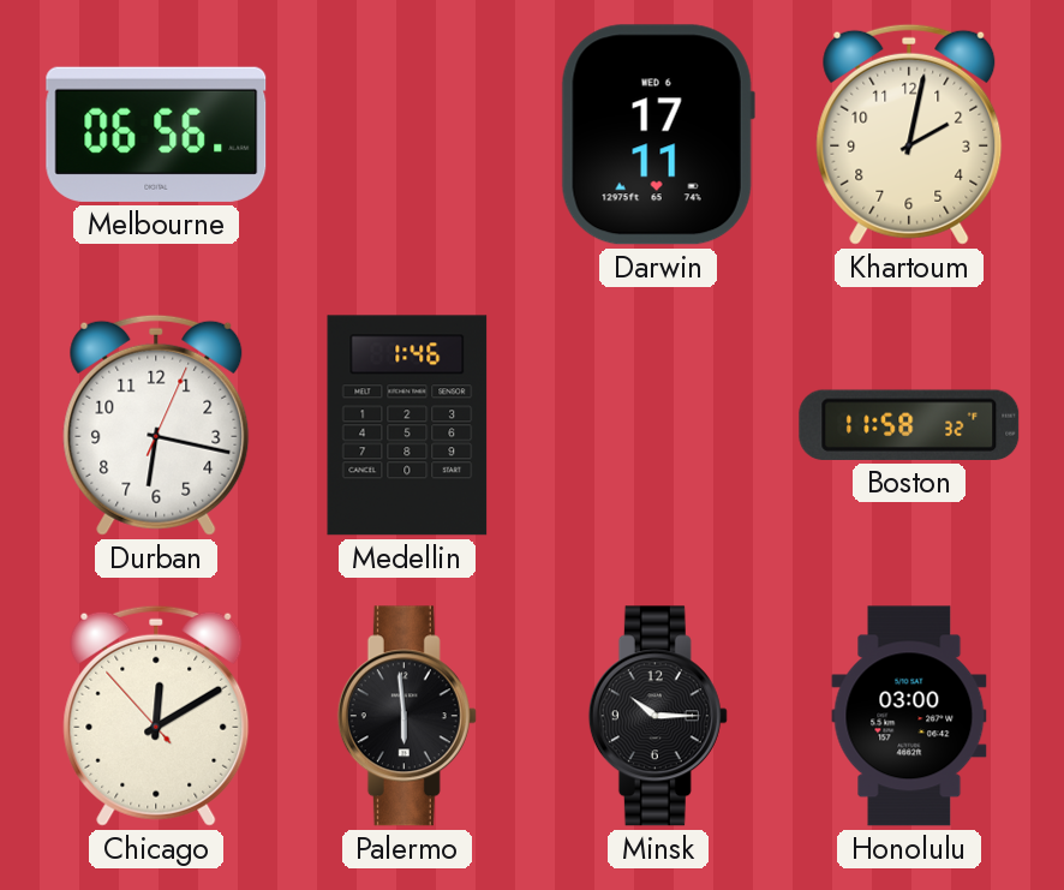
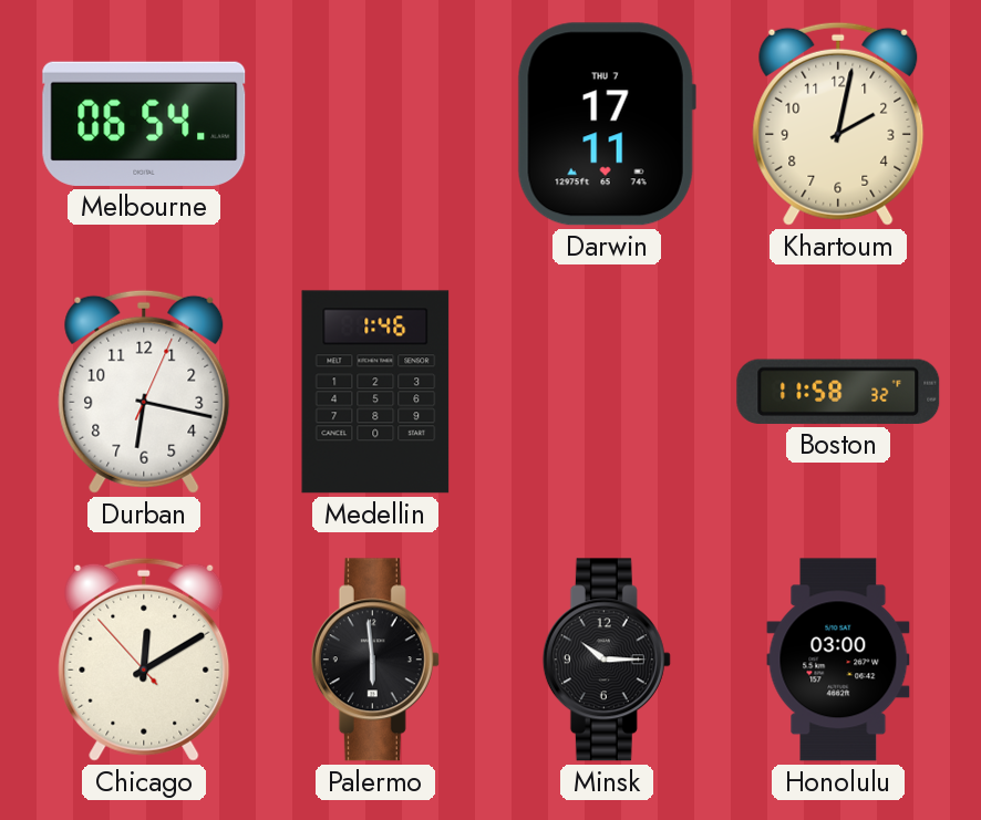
Melbourne: 06:56 -> 06:54
Darwin date: WED 6 -> THU 7
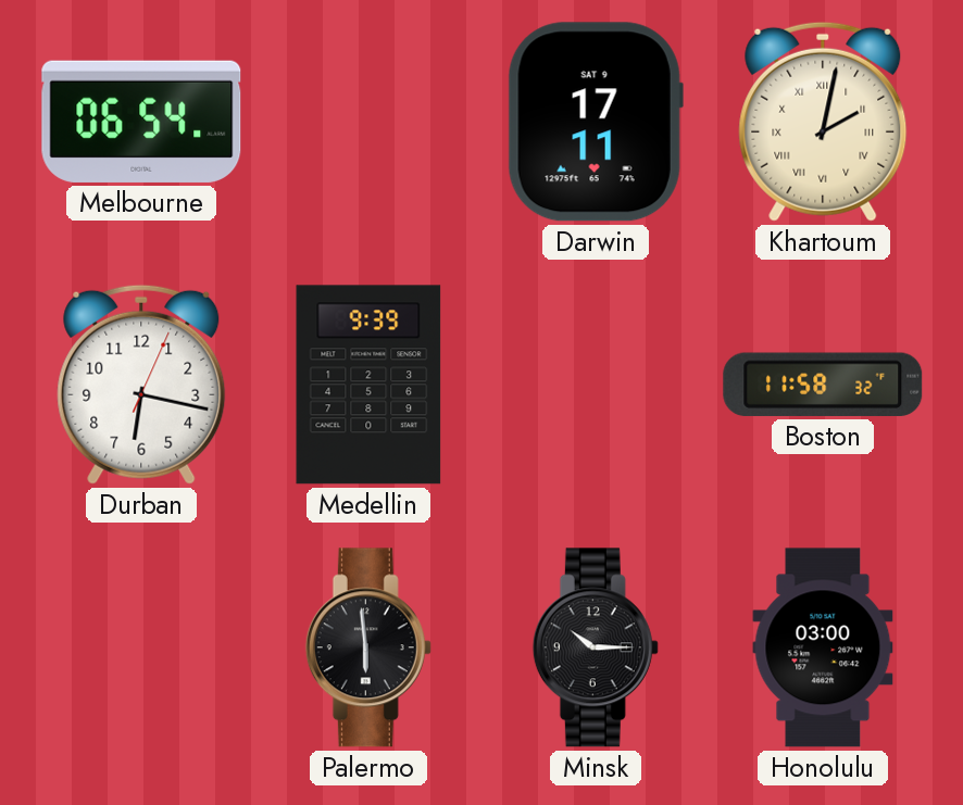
Darwin date: THU 7 -> SAT 9
Khartoum numerals: Arabic -> Roman
Medellin: 1:46 -> 9:39
Chicago: 12:09 -> none
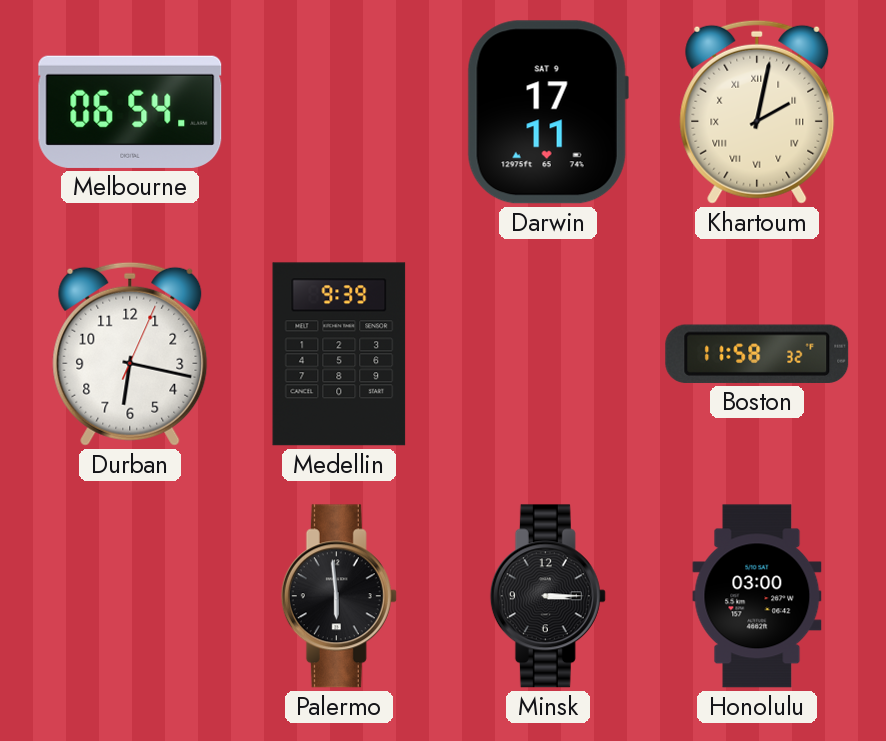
Minsk: 10:15 -> 3:15
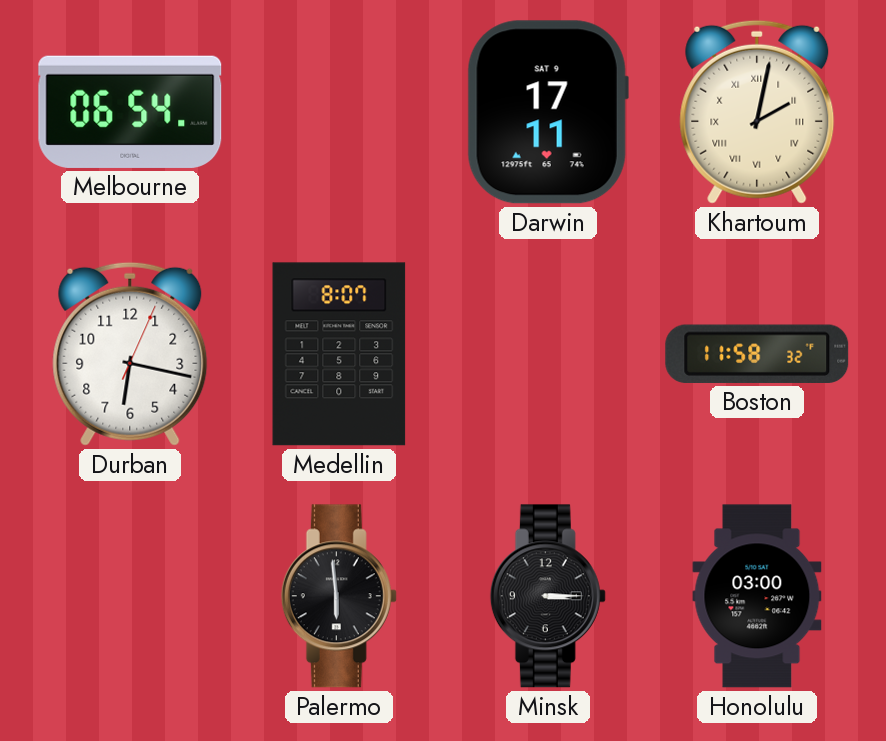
Medellin: 9:39 -> 8:07
